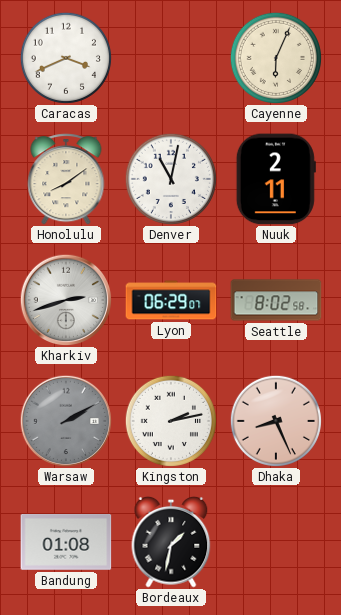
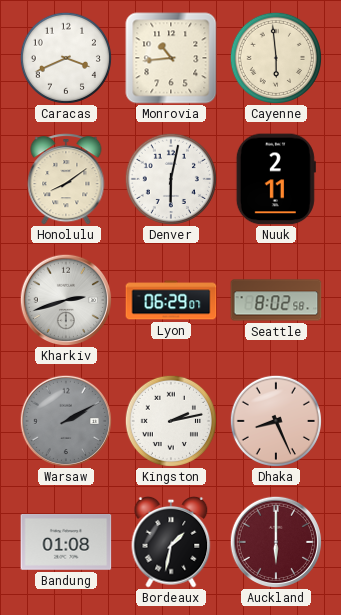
Monrovia: none -> 10:44
Cayenne: 6:04 -> 5:59
Denver: 11:02 -> 6:02
Auckland: none -> 6:00
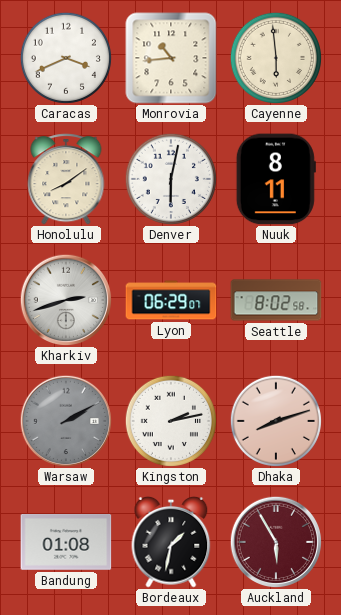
Nuuk: 2:11 -> 8:11
Dhaka: 8:26 -> 8:12
Auckland: 6:00 -> 5:55
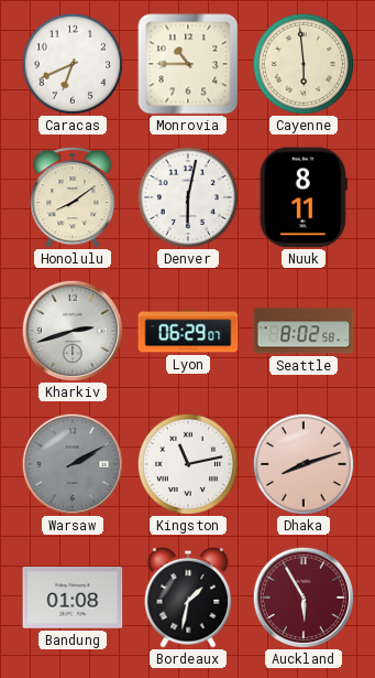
Caracas: 3:41 -> 6:41
Monrovia: 10:44 -> 10:45
Kingston: 2:13 -> 11:13
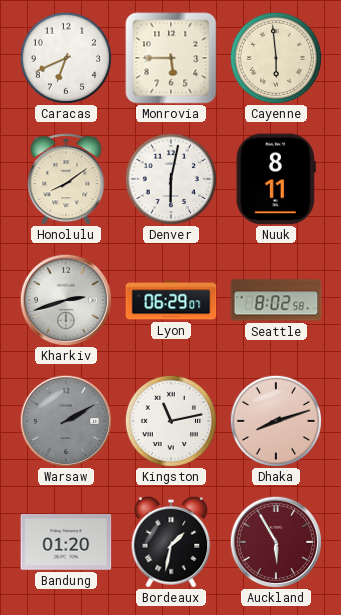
Monrovia: 10:45 -> 5:45
Bandung: 01:08 -> 01:20
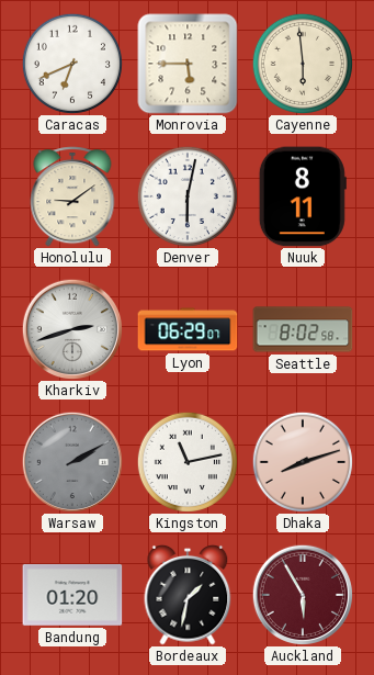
Honolulu: 8:09 -> 9:09
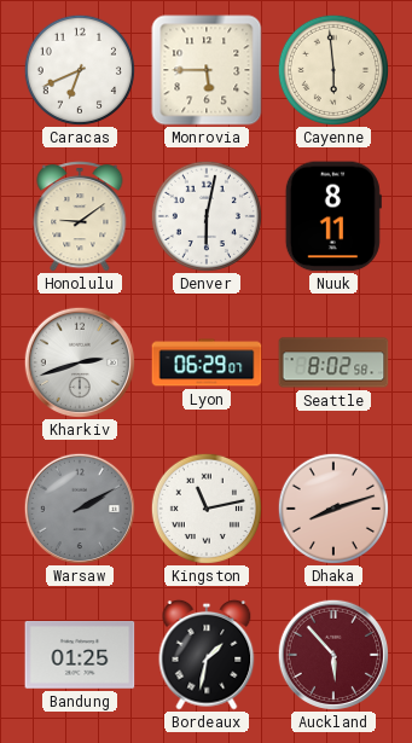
Bandung: 01:20 -> 01:25
Auckland: 5:55 -> 5:53
